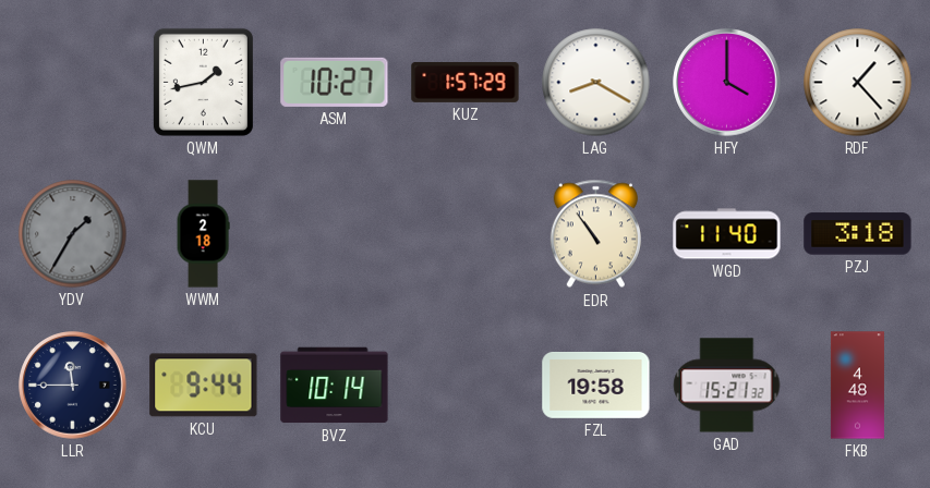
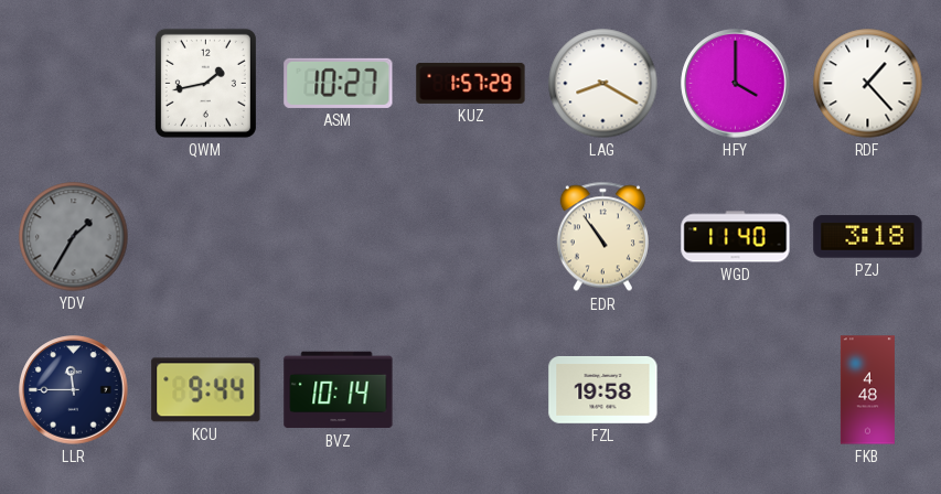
WWM: 2:18 -> none
GAD: 15:21 -> none
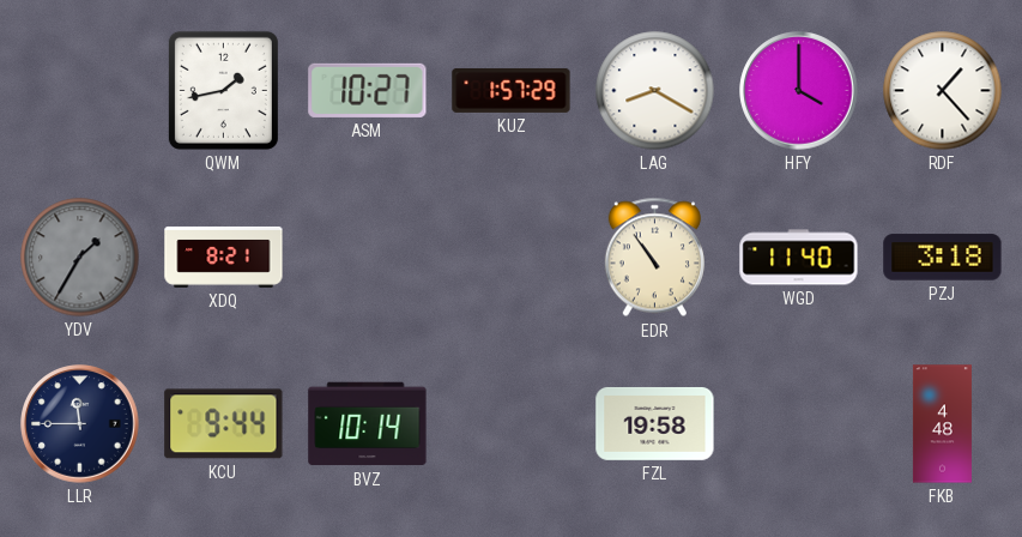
XDQ: none -> 8:21
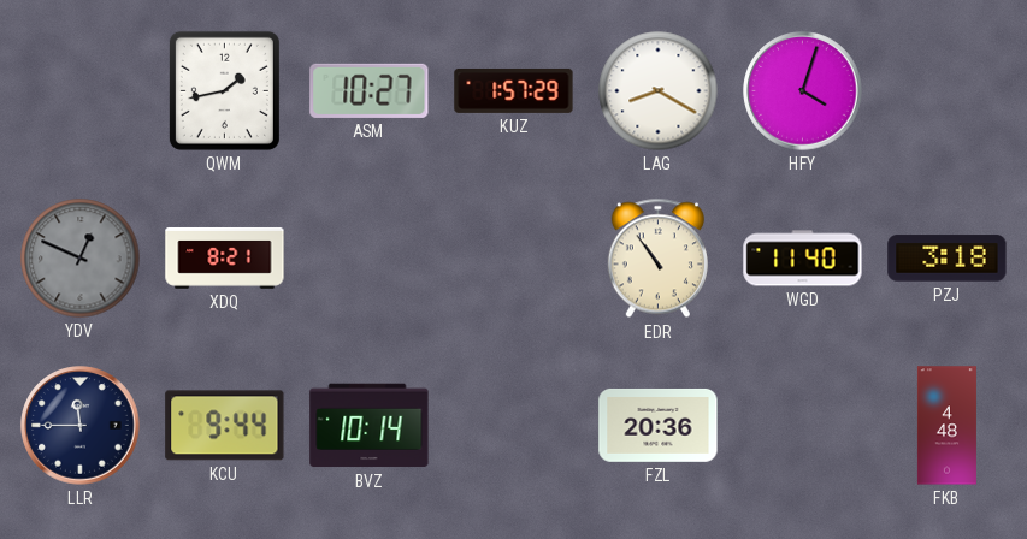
HFY: 4:00 -> 4:03
RDF: 1:23 -> none
YDV: 1:35 -> 12:49
FZL: 19:58 -> 20:36
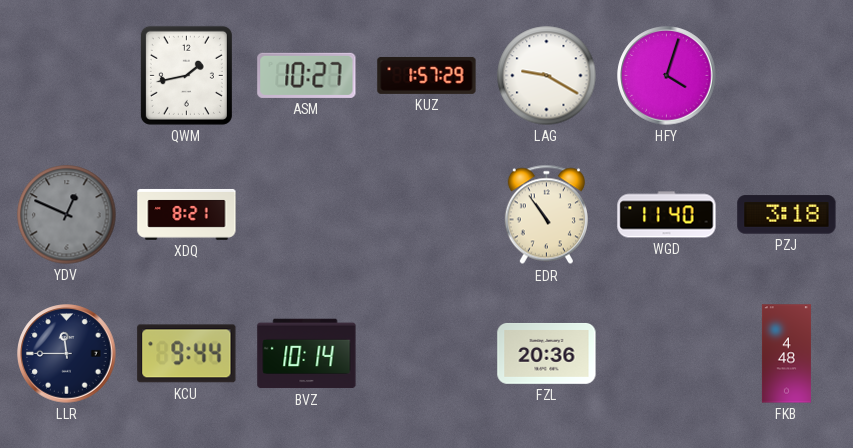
LAG: 8:20 -> 9:20
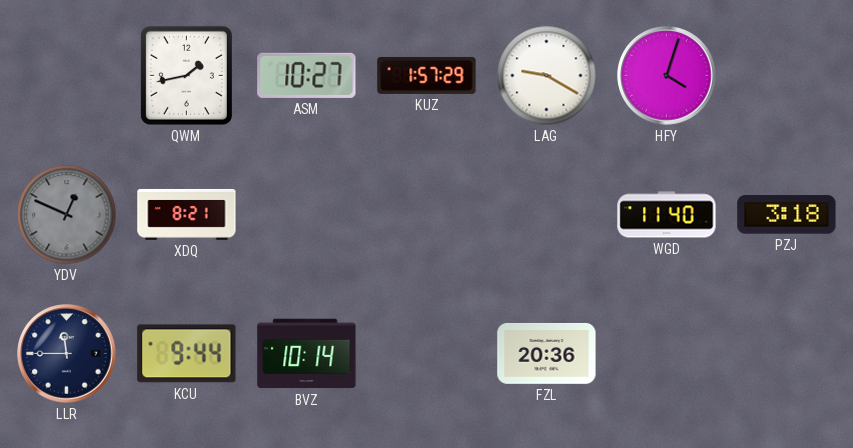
EDR: 10:54 -> none
FKB: 4:48 -> none
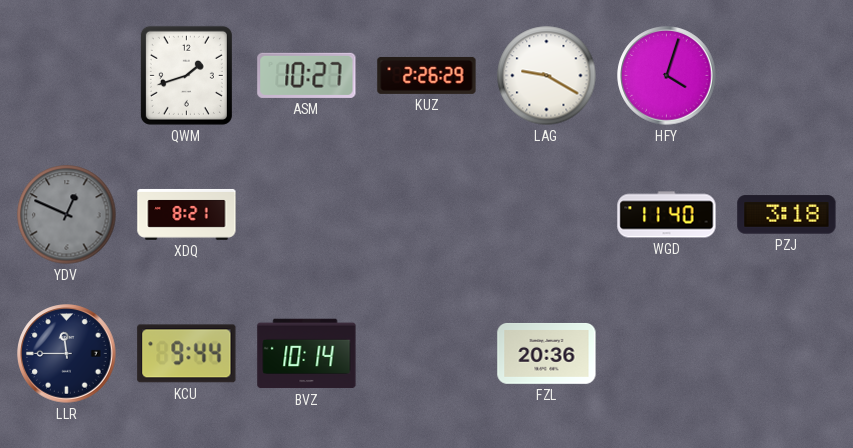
QWM: 1:43 -> 1:42
KUZ: 1:57 -> 2:26
